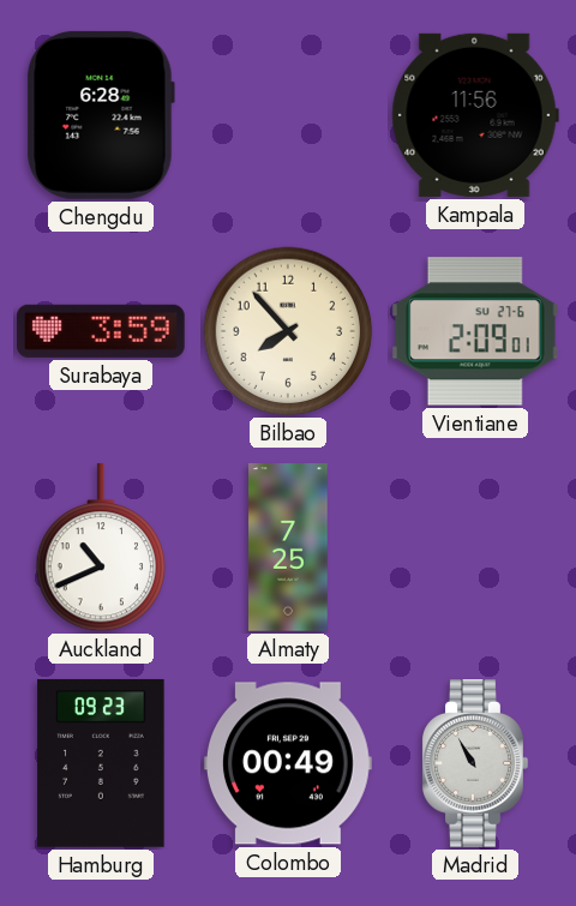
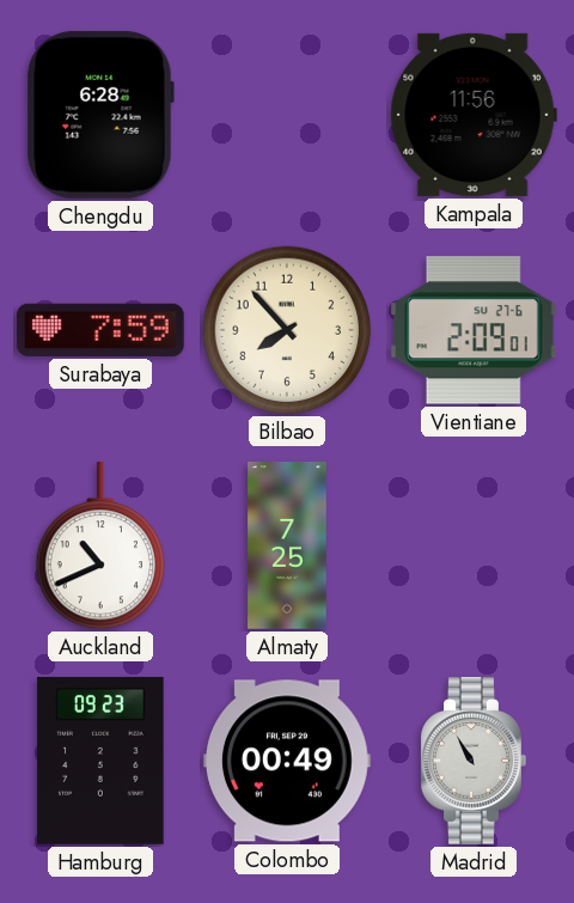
Surabaya: 3:59 -> 7:59
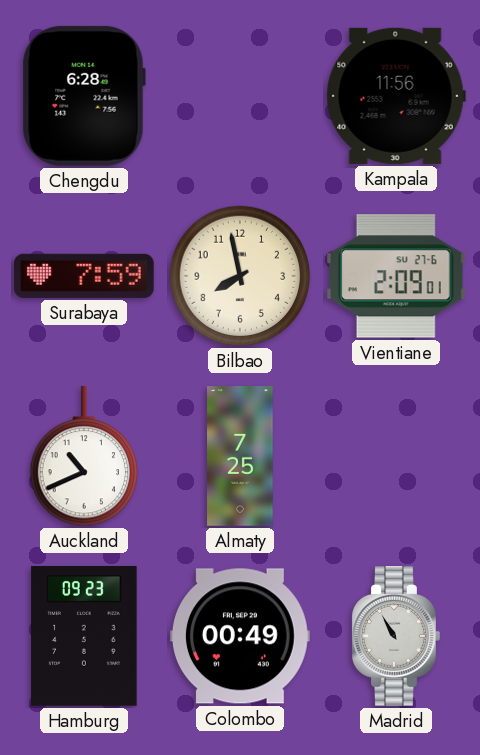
Bilbao: 7:53 -> 7:58
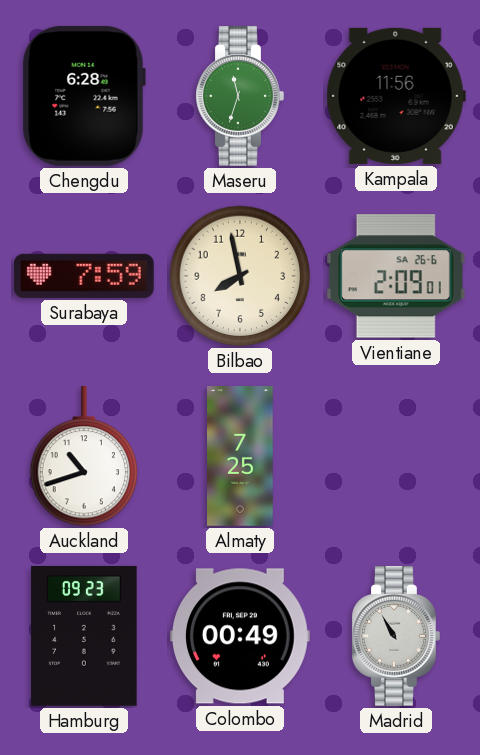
Maseru: none -> 11:33
Vientiane date: SU 27-6 -> SA 26-6
Auckland: 10:41 -> 10:42
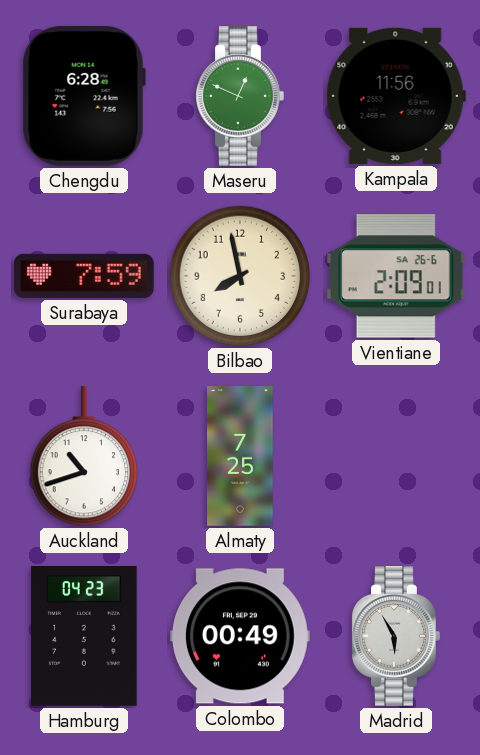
Maseru: 11:33 -> 12:49
Hamburg: 09:23 -> 04:23
Madrid: 10:55 -> 5:55
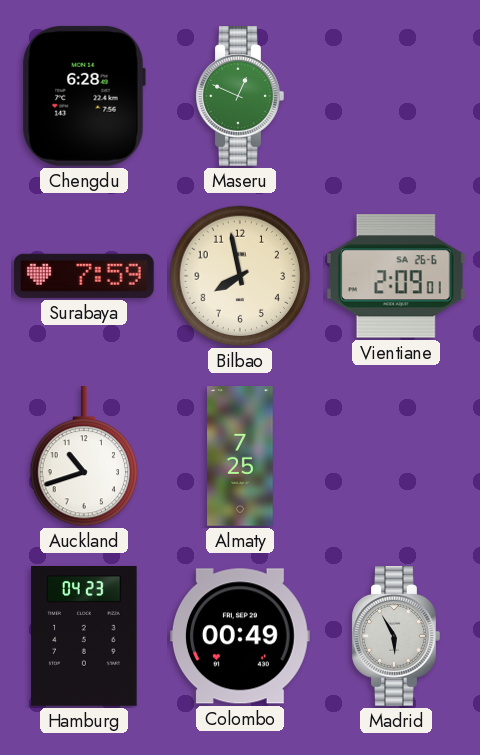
Kampala: 11:56 -> none
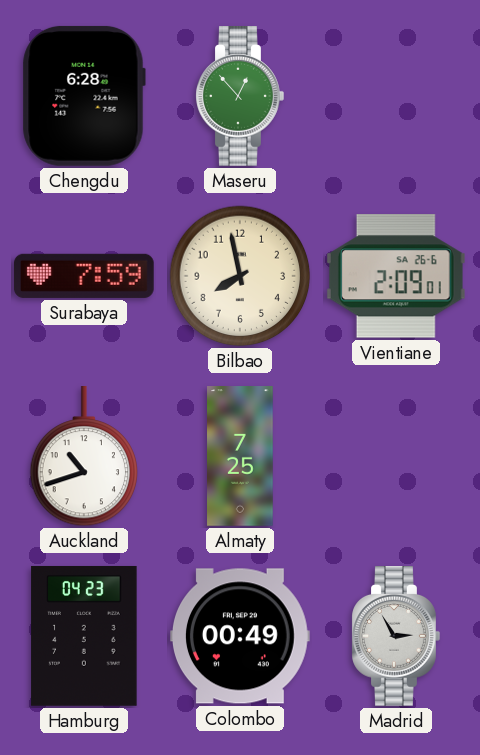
Maseru: 12:49 -> 12:53
Madrid: 5:55 -> 2:55
